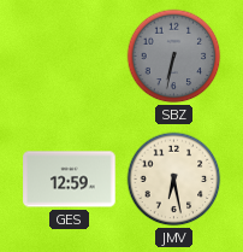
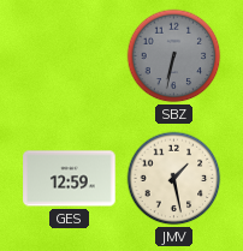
JMV: 6:28 -> 1:28
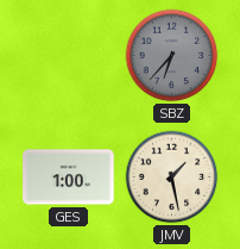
SBZ: 6:32 -> 6:37
GES: 12:59 -> 1:00
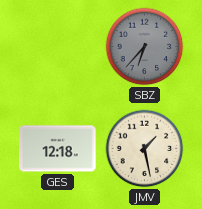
GES: 1:00 -> 12:18
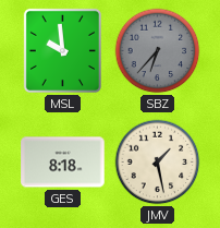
MSL: none -> 9:59
GES: 12:18 -> 8:18
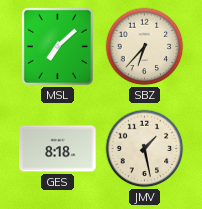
MSL: 9:59 -> 7:08
SBZ dial: grey -> cream
